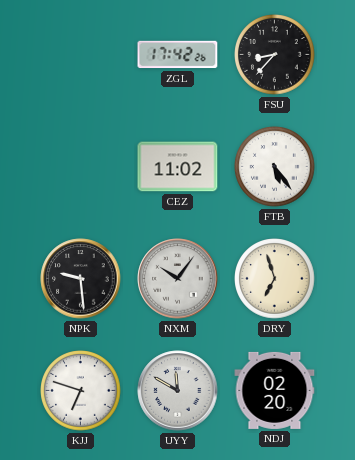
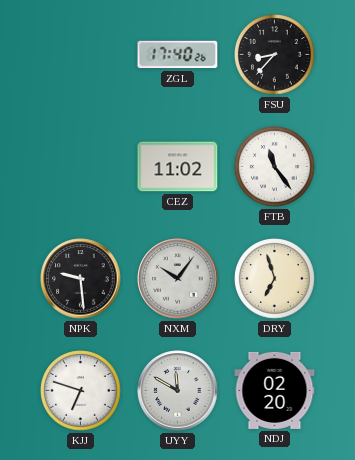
ZGL: 17:42 -> 17:40
FTB: 5:24 -> 11:24
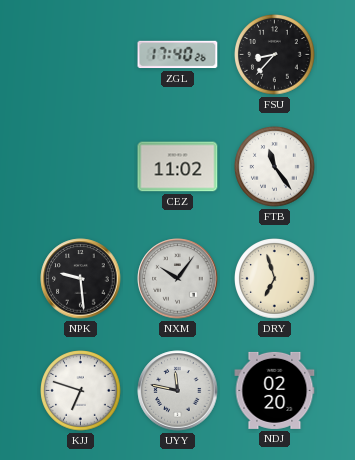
UYY: 11:50 -> 11:47
